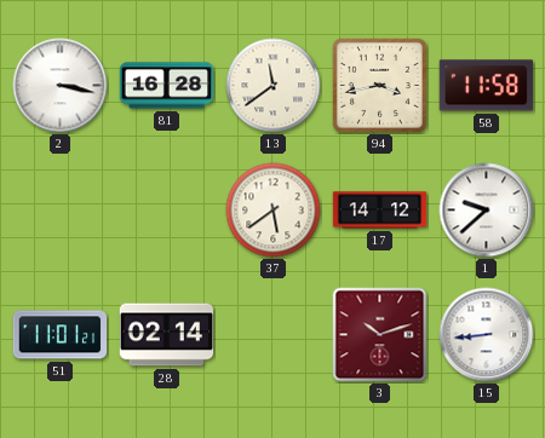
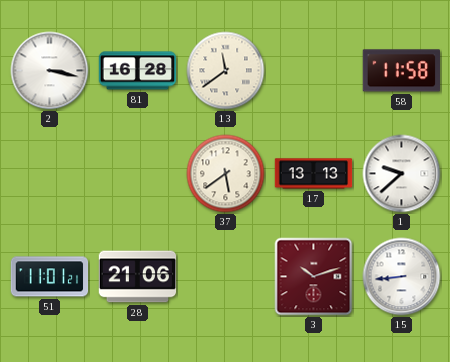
94: 3:43 -> none
17: 14:12 -> 13:13
28: 02:14 -> 21:06
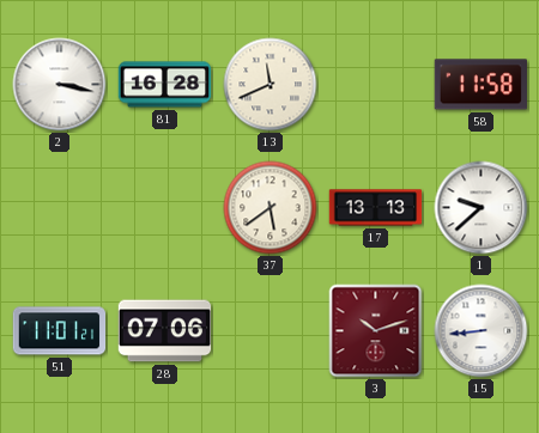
13: 11:39 -> 11:41
28: 21:06 -> 07:06
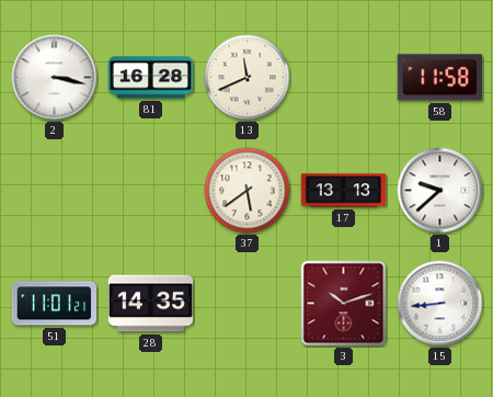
28: 07:06 -> 14:35
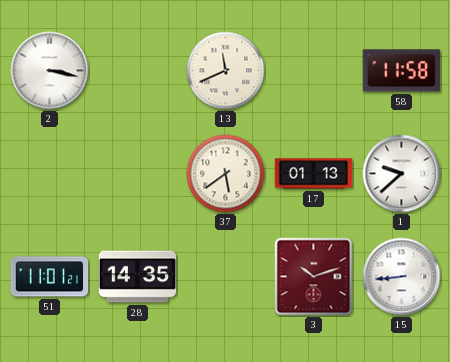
81: 16:28 -> none
17: 13:13 -> 01:13
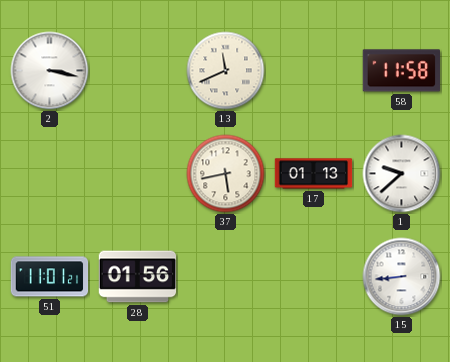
37: 5:39 -> 5:43
28: 14:35 -> 01:56
3: 10:12 -> none
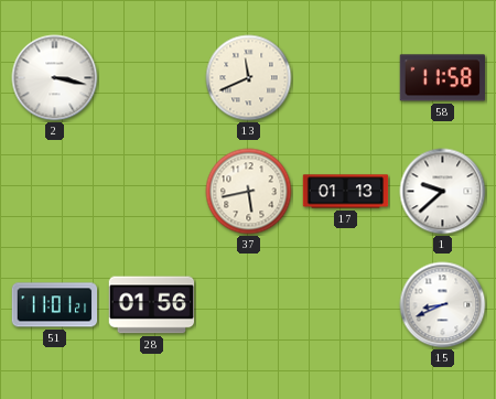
15: 8:44 -> 8:41
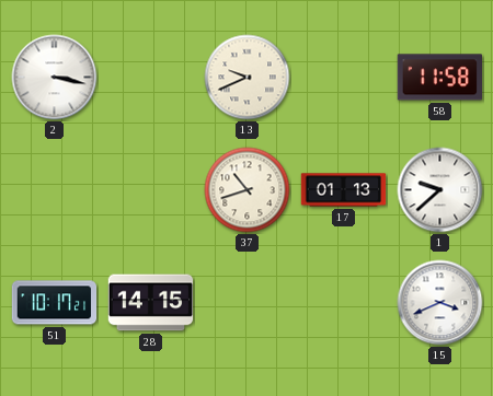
13: 11:41 -> 9:41
37: 5:43 -> 10:42
51: 11:01 -> 10:17
28: 01:56 -> 14:15
15: 8:41 -> 3:41
